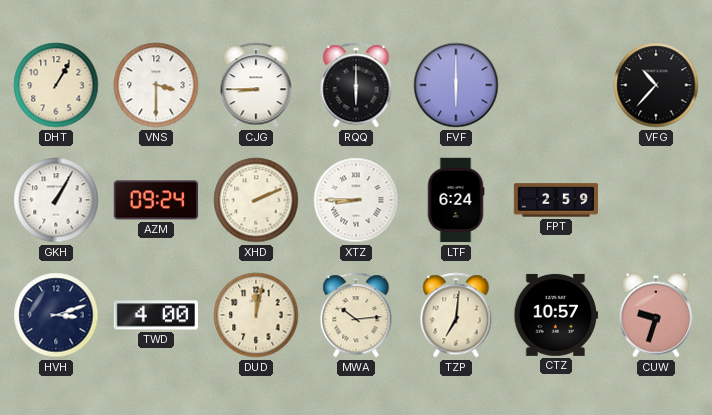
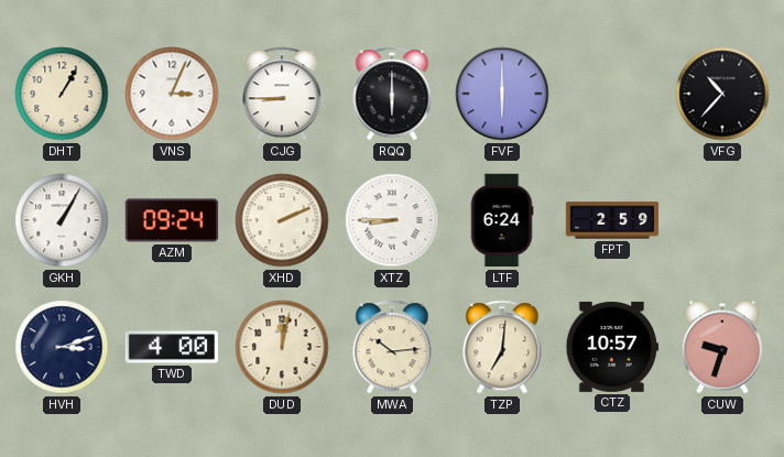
VNS: 3:30 -> 3:04
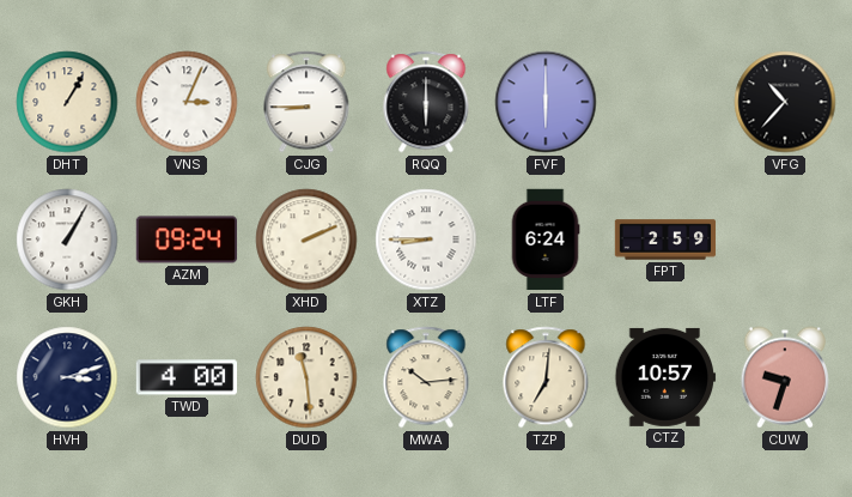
DUD: 12:02 -> 11:29
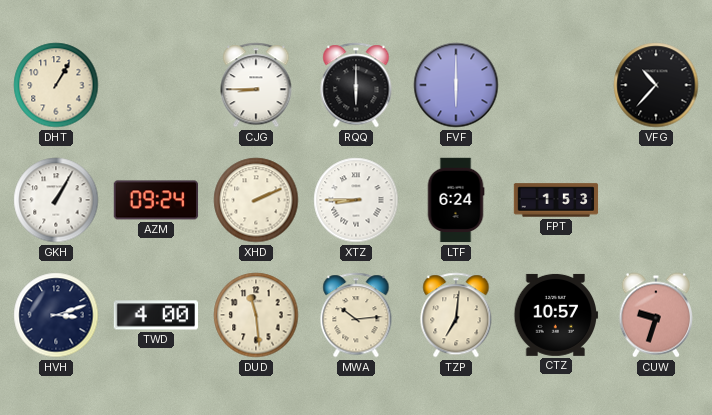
VNS: 3:04 -> none
FPT: 2:59 -> 1:53
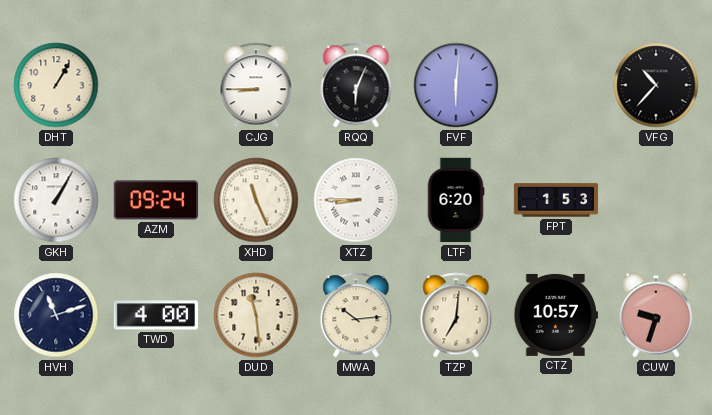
RQQ: 6:00 -> 6:04
FVF: 6:00 -> 6:01
XHD: 2:11 -> 11:26
LTF: 6:24 -> 6:20
HVH: 3:12 -> 11:12
